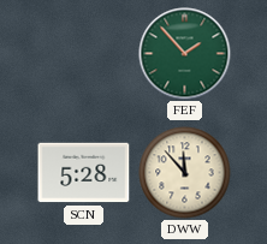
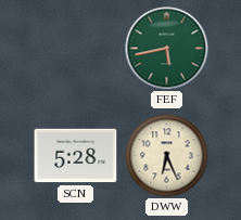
FEF: 1:53 -> 5:43
DWW: 11:53 -> 6:26
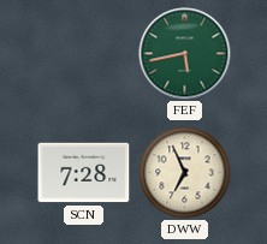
SCN: 5:28 -> 7:28
DWW: 6:26 -> 6:56
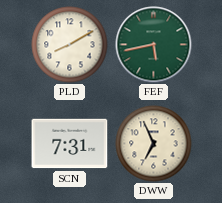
PLD: none -> 8:10
SCN: 7:28 -> 7:31
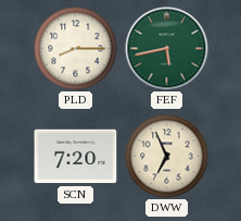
PLD: 8:10 -> 8:15
SCN: 7:31 -> 7:20
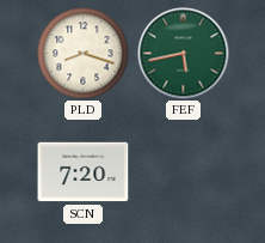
PLD: 8:15 -> 8:18
DWW: 6:56 -> none
